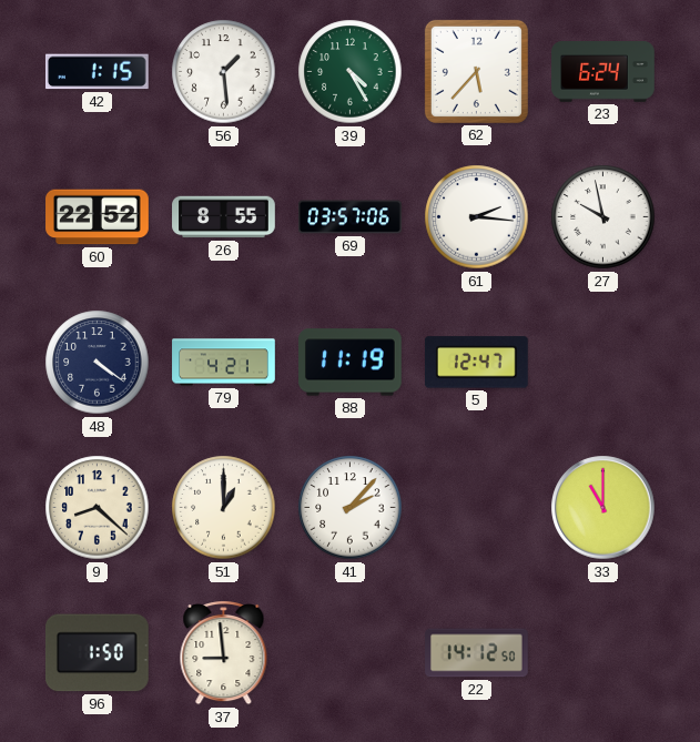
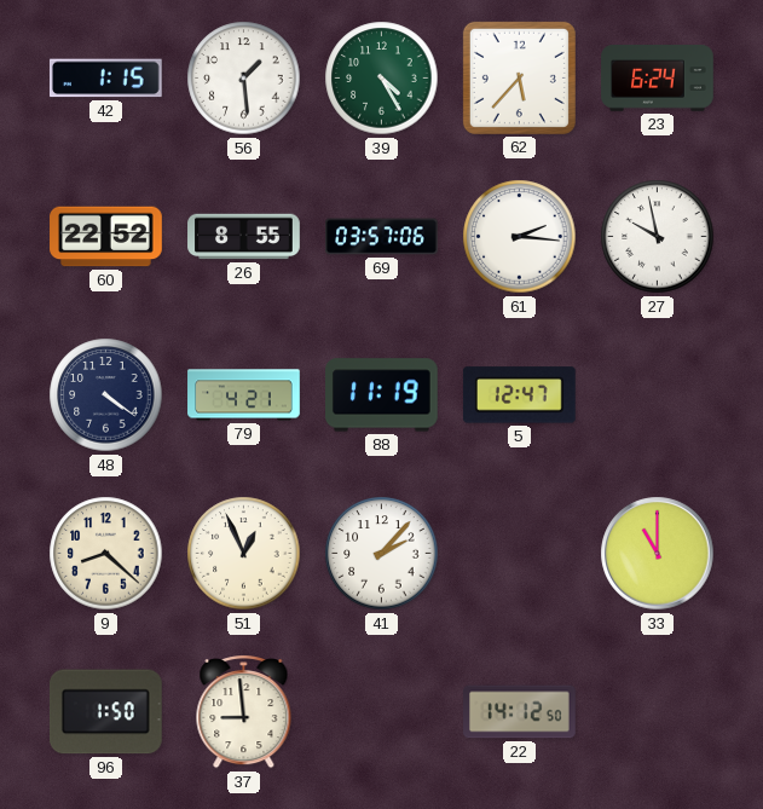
51: 1:00 -> 12:56
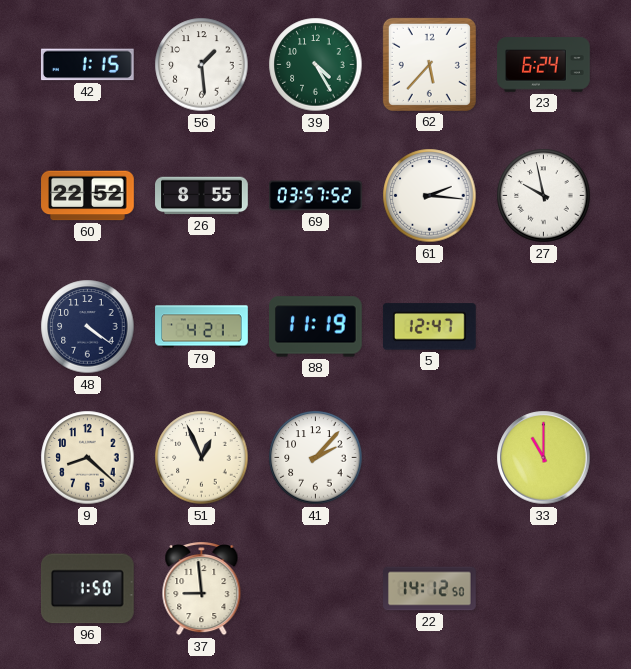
69: 03:57:06 -> 03:57:52
